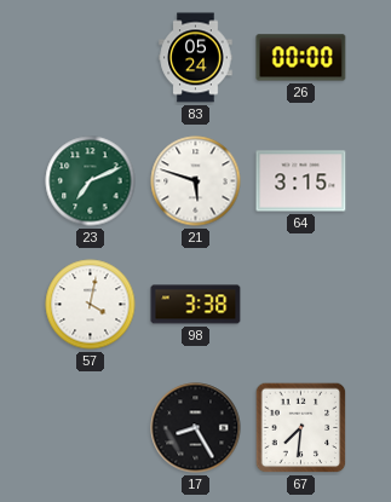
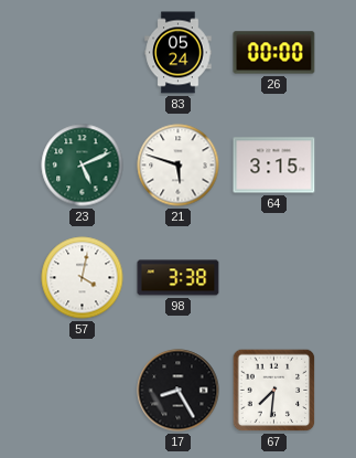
23: 7:11 -> 5:11
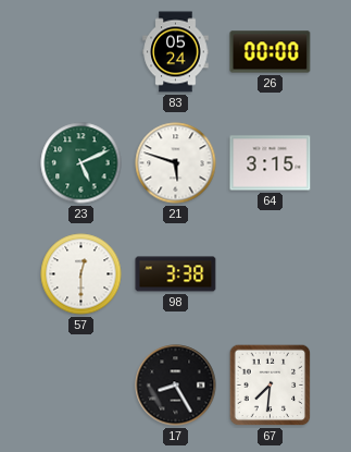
57: 4:02 -> 12:30
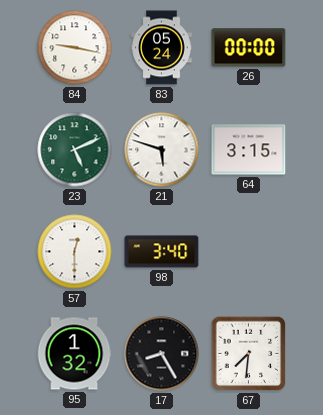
84: none -> 9:17
98: 3:38 -> 3:40
95: none -> 1:32
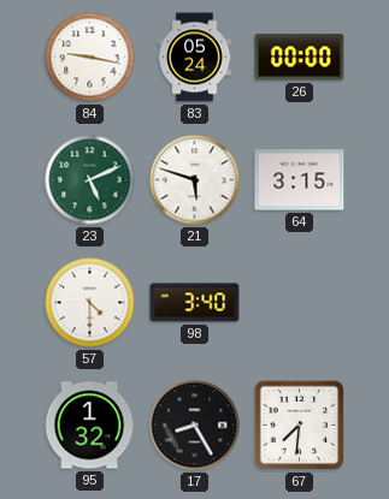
57: 12:30 -> 4:30
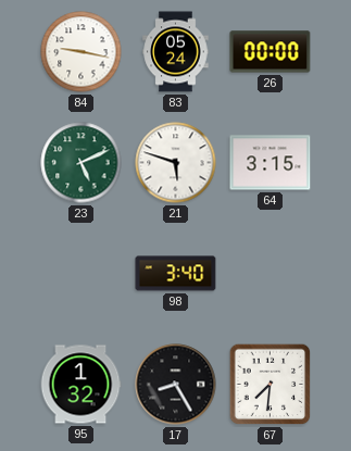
57: 4:30 -> none
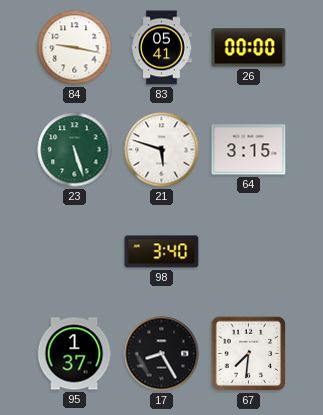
83: 05:24 -> 05:41
23: 5:11 -> 5:27
95: 1:32 -> 1:37
